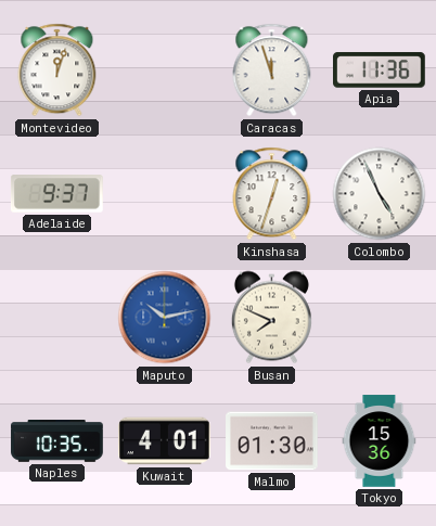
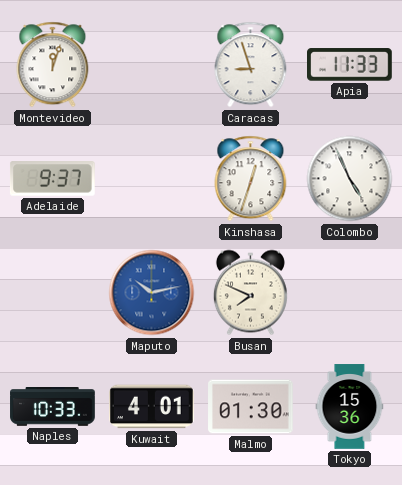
Caracas: 11:57 -> 8:57
Apia: 11:36 -> 11:33
Naples: 10:35 -> 10:33
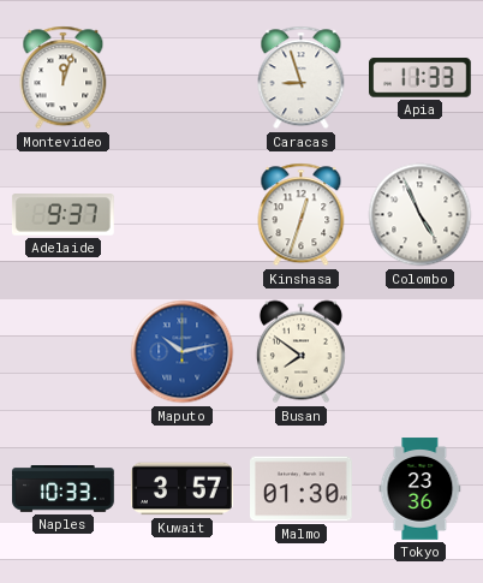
Busan: 7:49 -> 7:51
Kuwait: 4:01 -> 3:57
Tokyo: 15:36 -> 23:36
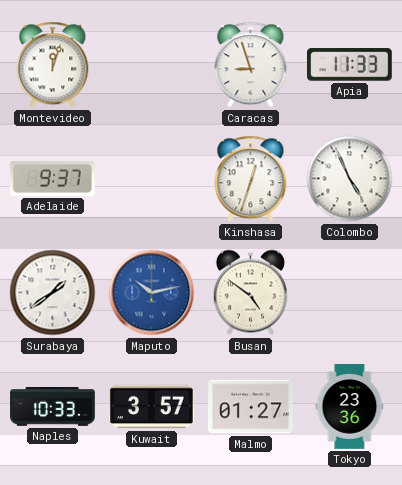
Surabaya: none -> 1:39
Busan: 7:51 -> 4:51
Malmo: 01:30 -> 01:27
